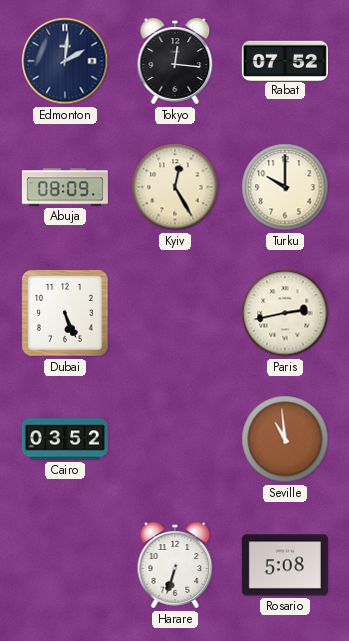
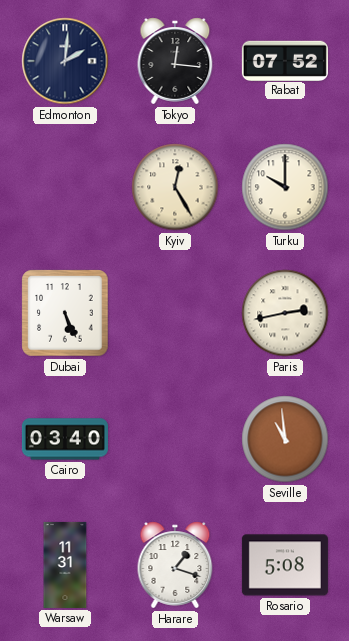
Abuja: 08:09 -> none
Cairo: 03:52 -> 03:40
Warsaw: none -> 11:31
Harare: 6:33 -> 1:18
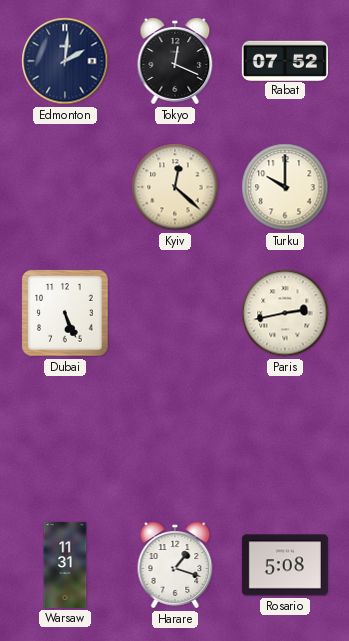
Tokyo: 12:16 -> 12:19
Kyiv: 12:25 -> 12:22
Cairo: 03:40 -> none
Seville: 10:59 -> none
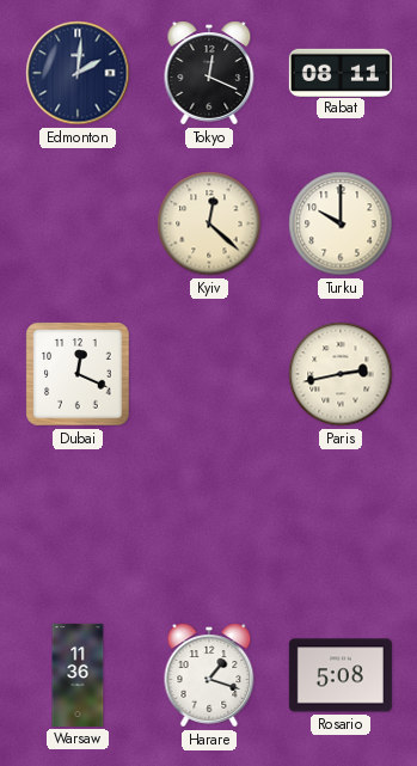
Rabat: 07:52 -> 08:11
Dubai: 5:26 -> 12:19
Warsaw: 11:31 -> 11:36
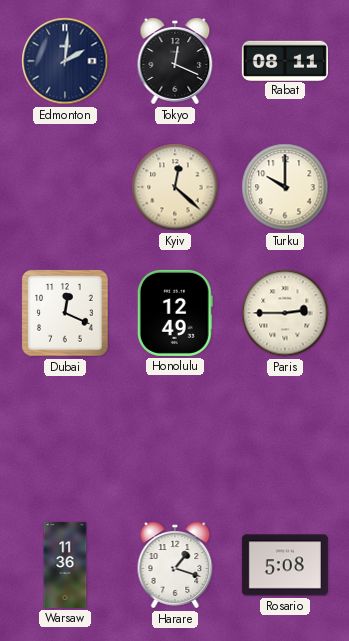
Honolulu: none -> 12:49
Paris: 2:43 -> 2:45
